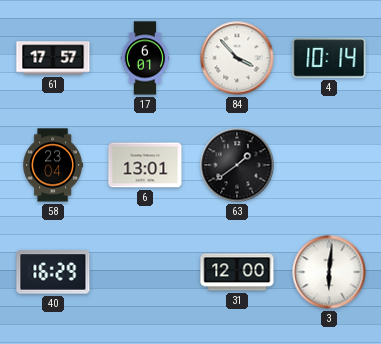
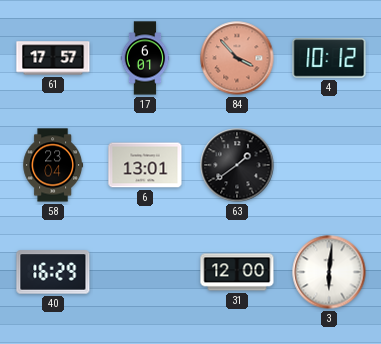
84 dial: white -> salmon
4: 10:14 -> 10:12
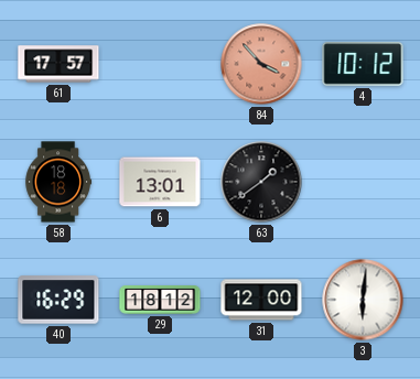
17: 6:01 -> none
58: 23:04 -> 18:18
29: none -> 18:12
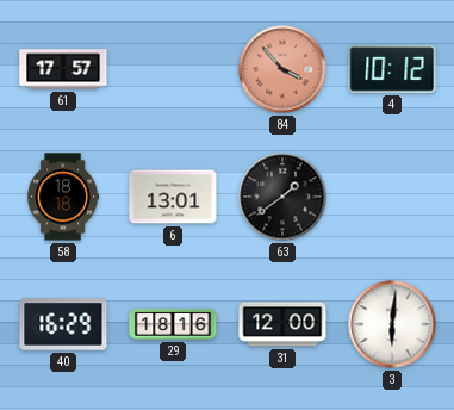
29: 18:12 -> 18:16
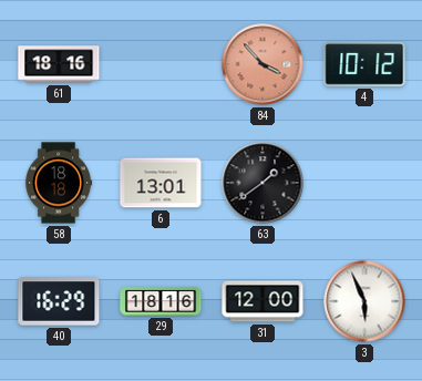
61: 17:57 -> 18:16
3: 6:01 -> 5:56
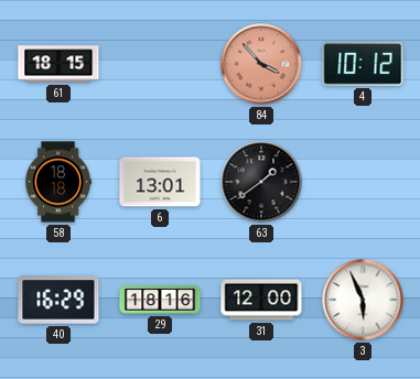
61: 18:16 -> 18:15
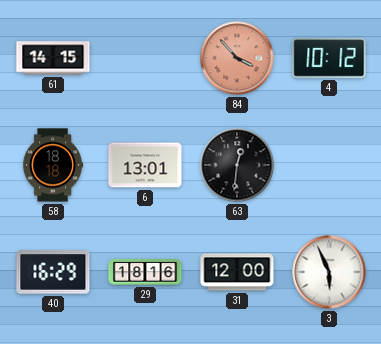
61: 18:15 -> 14:15
63: 1:39 -> 12:31
